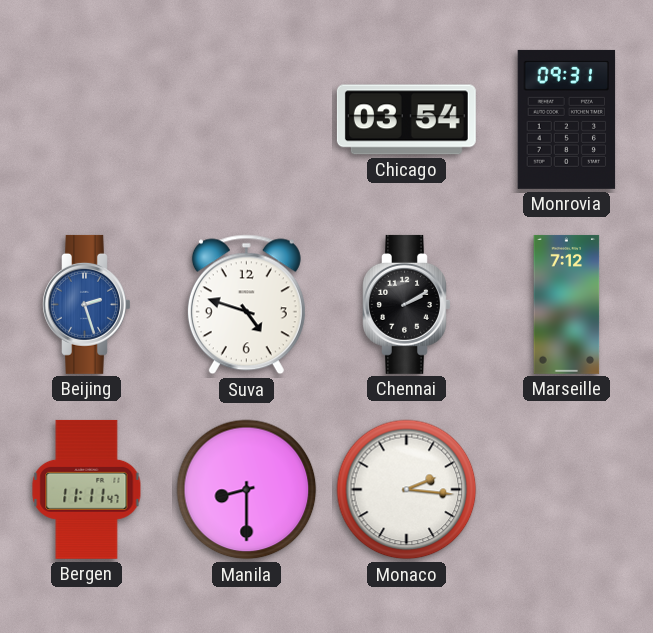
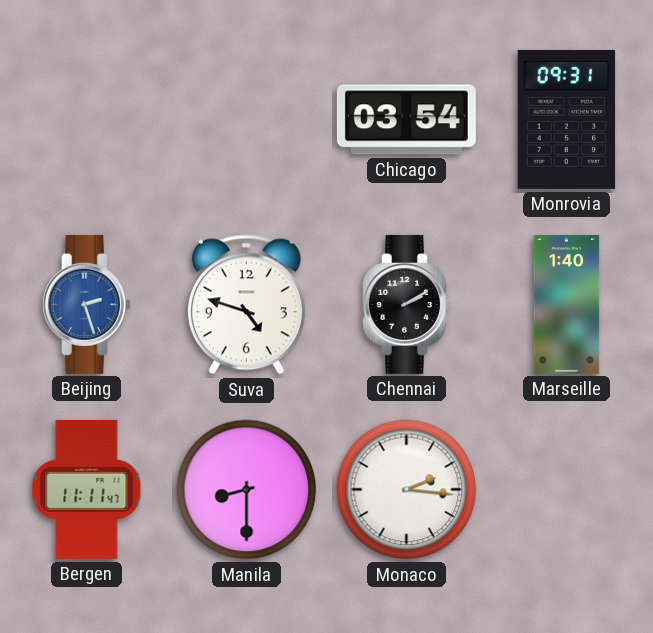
Marseille: 7:12 -> 1:40
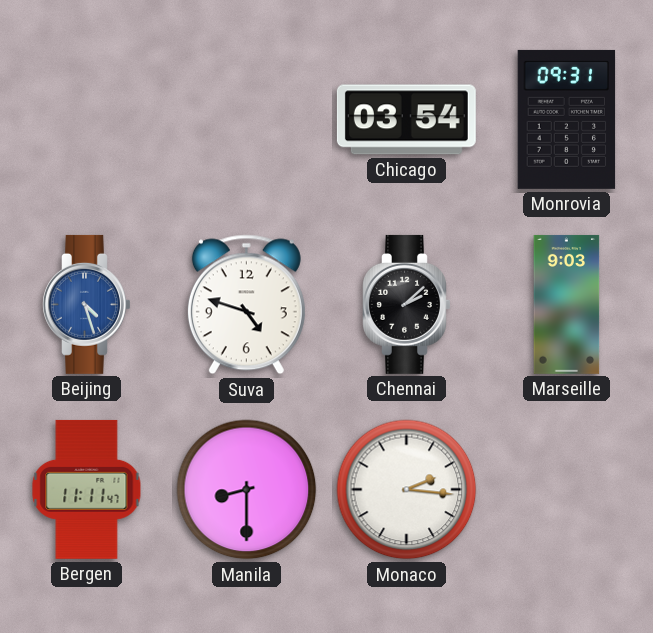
Beijing: 2:27 -> 4:27
Chennai: 2:10 -> 2:08
Marseille: 1:40 -> 9:03
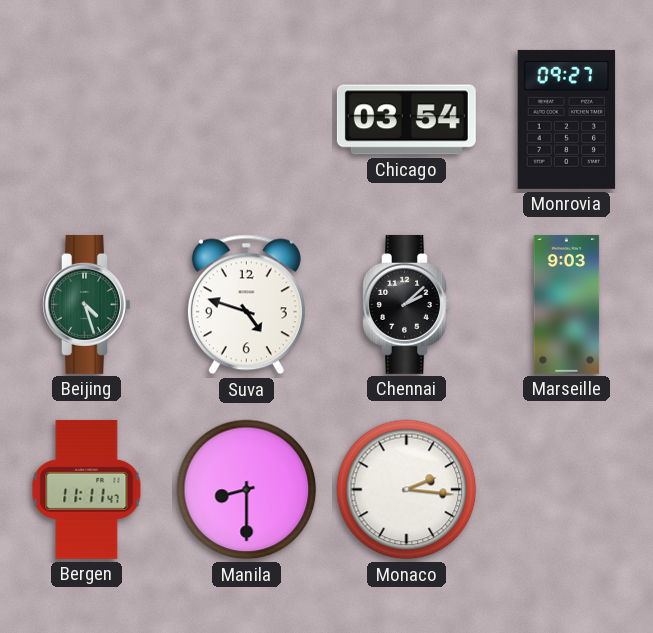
Monrovia: 09:31 -> 09:27
Beijing dial: blue -> green
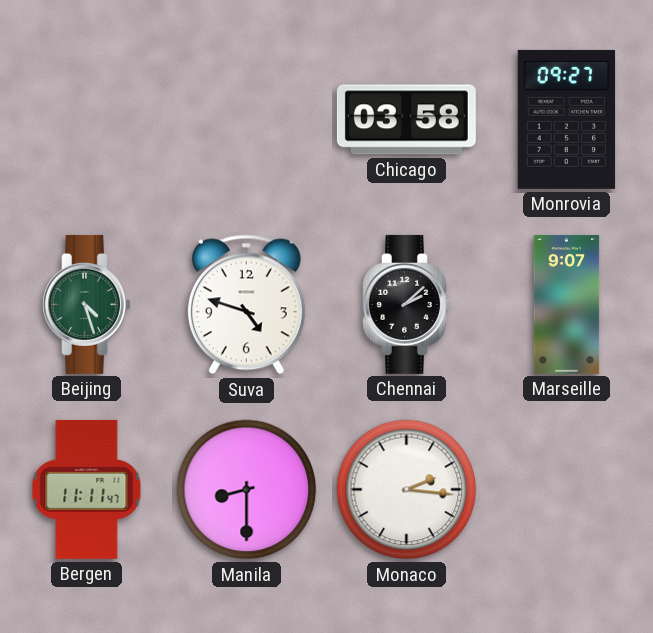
Chicago: 03:54 -> 03:58
Marseille: 9:03 -> 9:07
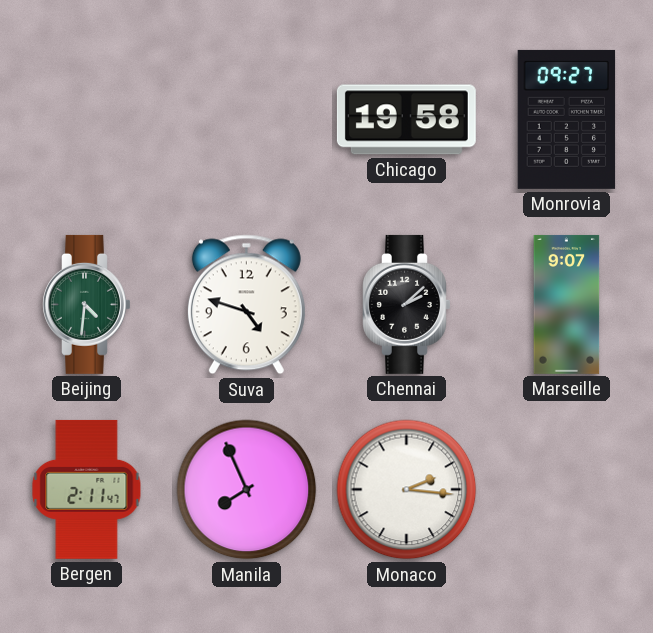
Chicago: 03:58 -> 19:58
Beijing: 4:27 -> 4:31
Bergen: 11:11 -> 2:11
Manila: 8:30 -> 7:56
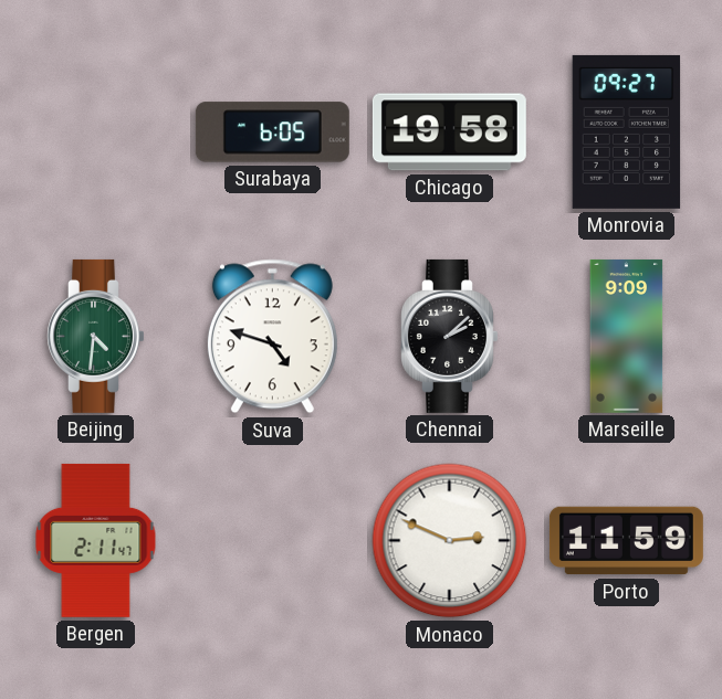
Surabaya: none -> 6:05
Marseille: 9:07 -> 9:09
Manila: 7:56 -> none
Monaco: 2:16 -> 2:49
Porto: none -> 11:59
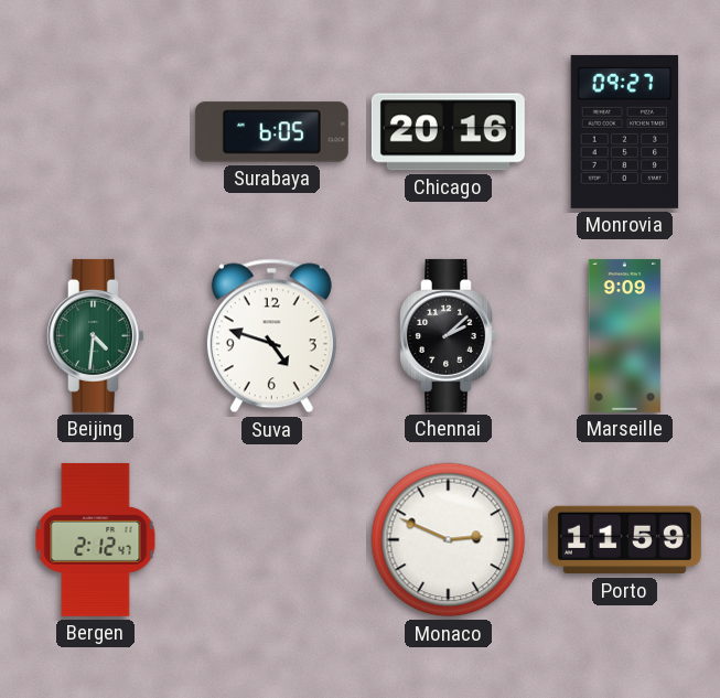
Chicago: 19:58 -> 20:16
Bergen: 2:11 -> 2:12
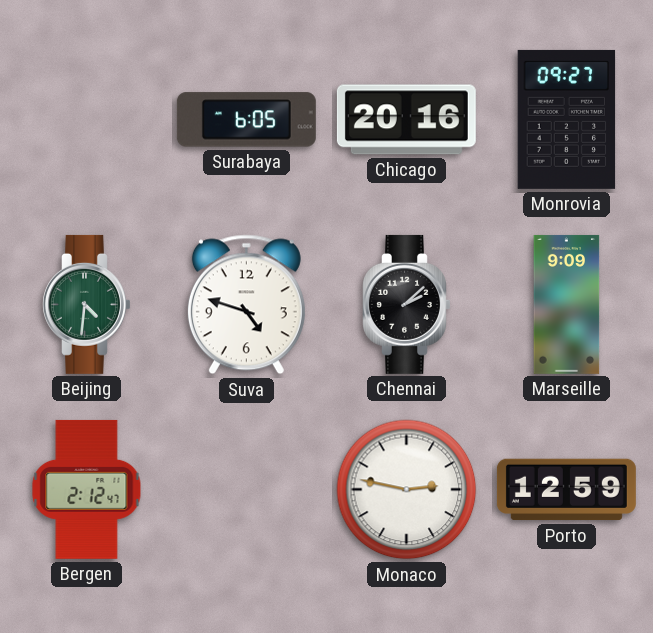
Monaco: 2:49 -> 2:47
Porto: 11:59 -> 12:59
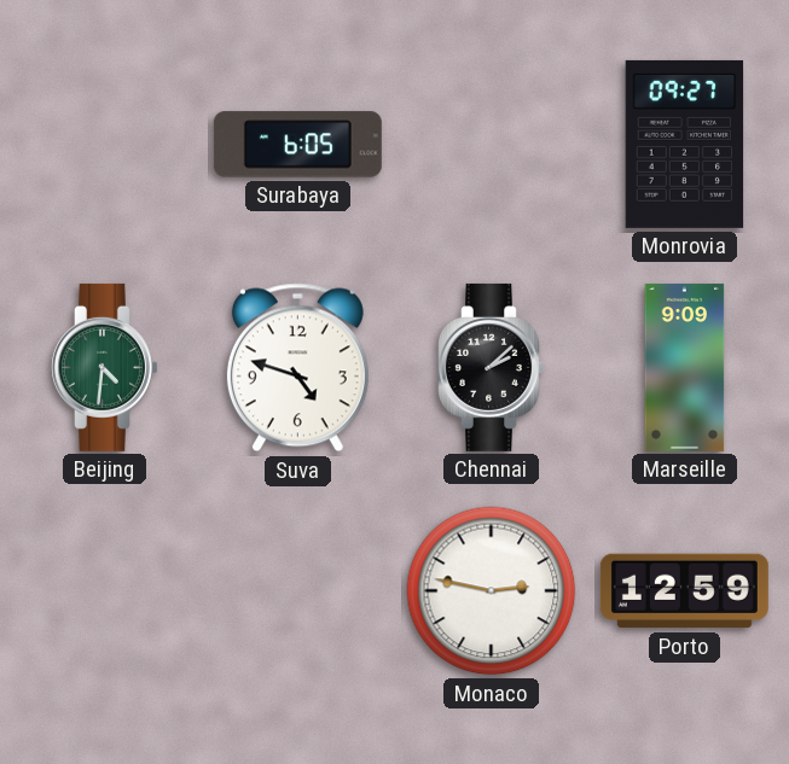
Chicago: 20:16 -> none
Bergen: 2:12 -> none
